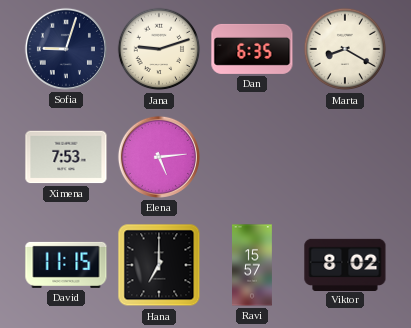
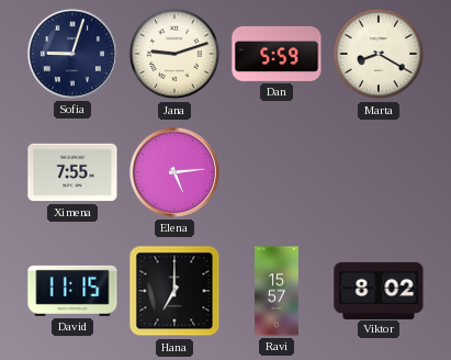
Dan: 6:35 -> 5:59
Ximena: 7:53 -> 7:55
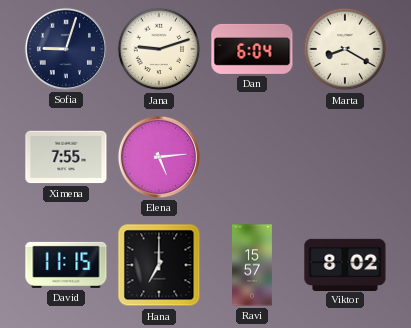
Dan: 5:59 -> 6:04
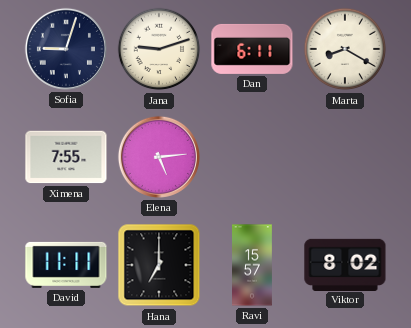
Dan: 6:04 -> 6:11
David: 11:15 -> 11:11
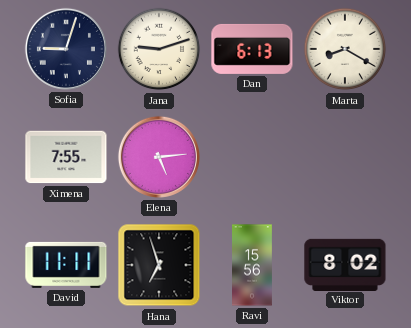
Dan: 6:11 -> 6:13
Hana: 7:00 -> 6:57
Ravi: 15:57 -> 15:56
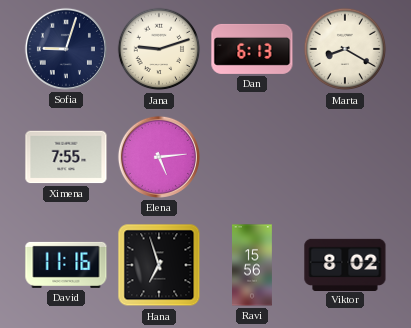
David: 11:11 -> 11:16
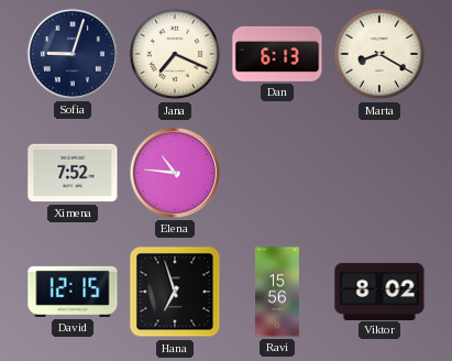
Jana: 9:12 -> 7:19
Ximena: 7:55 -> 7:52
Elena: 5:14 -> 10:46
David: 11:16 -> 12:15
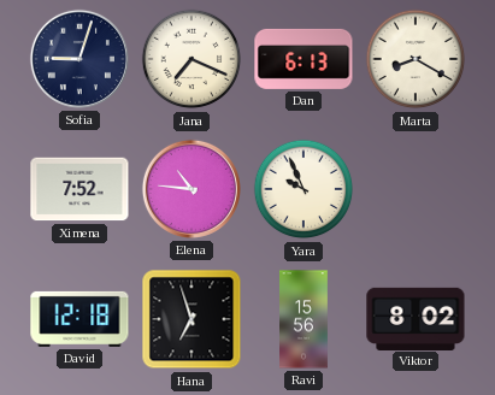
Yara: none -> 9:56
David: 12:15 -> 12:18
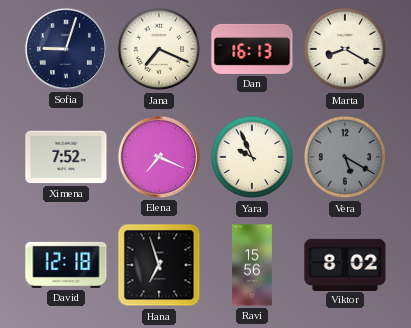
Dan: 6:13 -> 16:13
Elena: 10:46 -> 7:19
Vera: none -> 5:20
